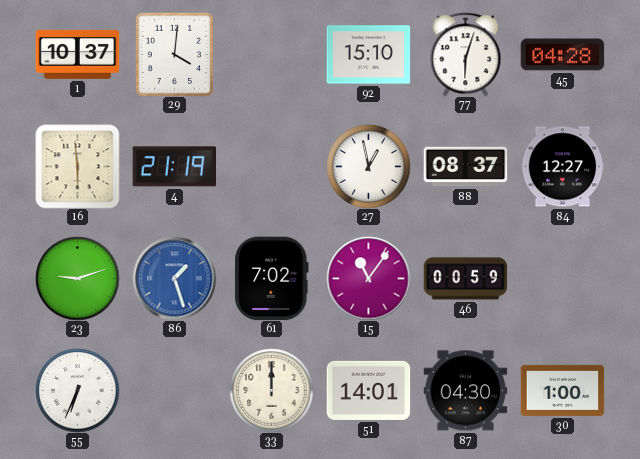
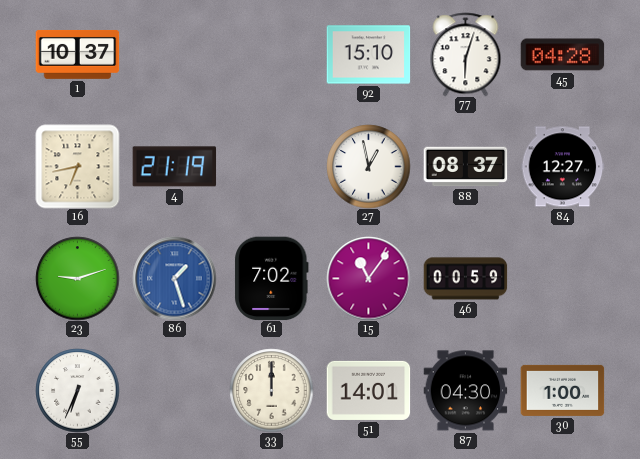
29: 4:01 -> none
16: 5:59 -> 6:43
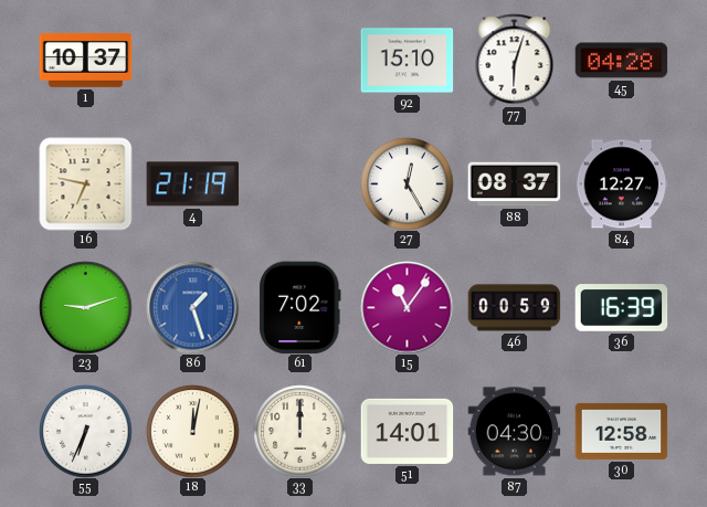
16: 6:43 -> 6:47
27: 12:58 -> 12:25
36: none -> 16:39
18: none -> 12:02
30: 1:00 -> 12:58
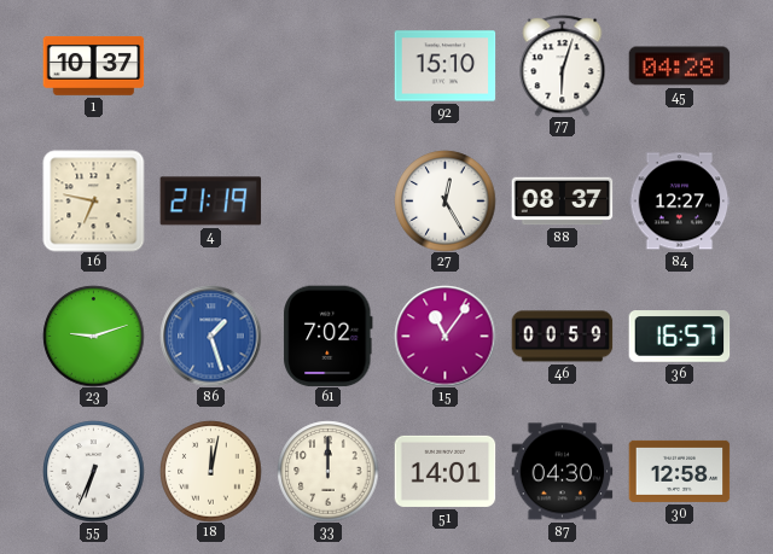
36: 16:39 -> 16:57
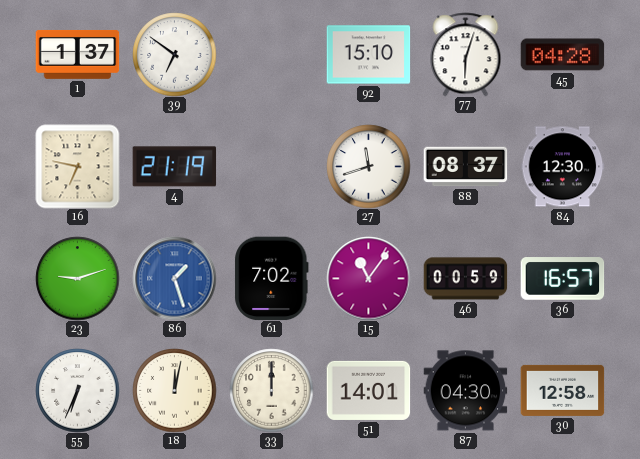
1: 10:37 -> 1:37
39: none -> 6:51
27: 12:25 -> 11:42
84: 12:27 -> 12:30
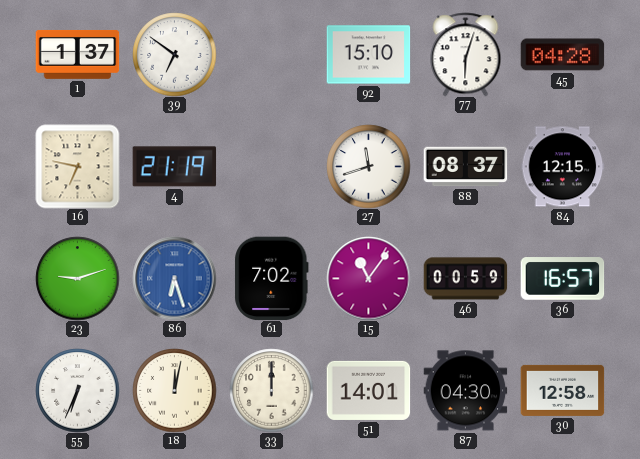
84: 12:30 -> 12:15
86: 1:27 -> 6:27
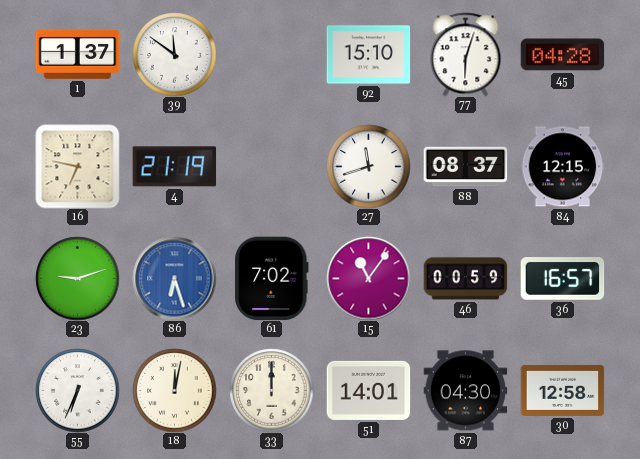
39: 6:51 -> 11:51
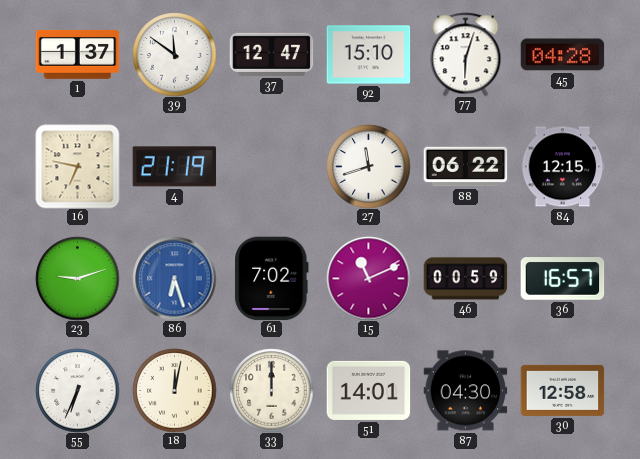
37: none -> 12:47
88: 08:37 -> 06:22
15: 11:06 -> 11:11
